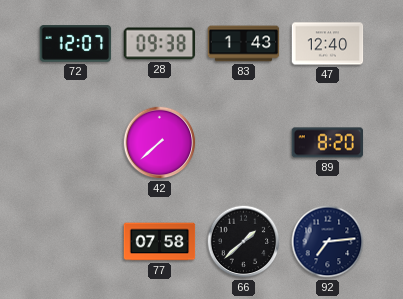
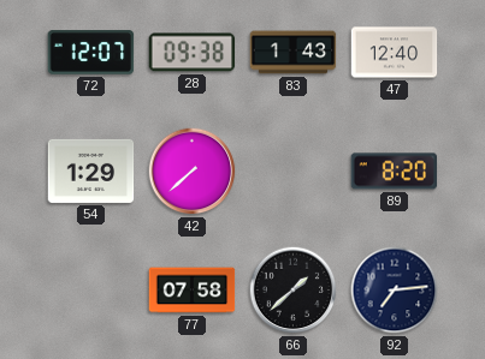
54: none -> 1:29
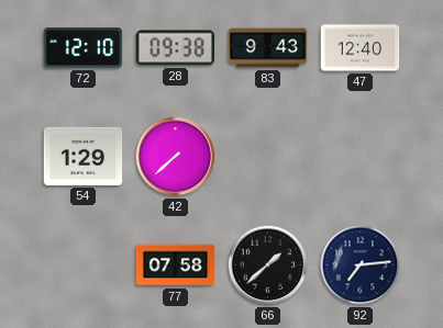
72: 12:07 -> 12:10
83: 1:43 -> 9:43
89: 8:20 -> none
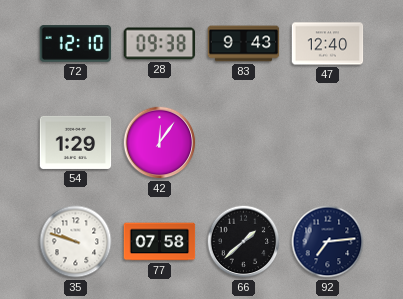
42: 7:38 -> 12:06
35: none -> 9:48
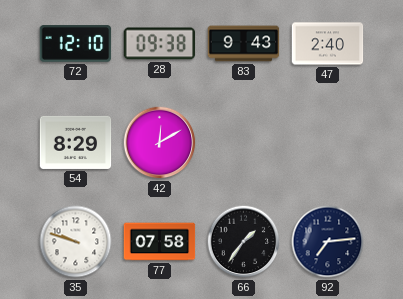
47: 12:40 -> 2:40
54: 1:29 -> 8:29
42: 12:06 -> 12:10
66: 1:38 -> 1:36
